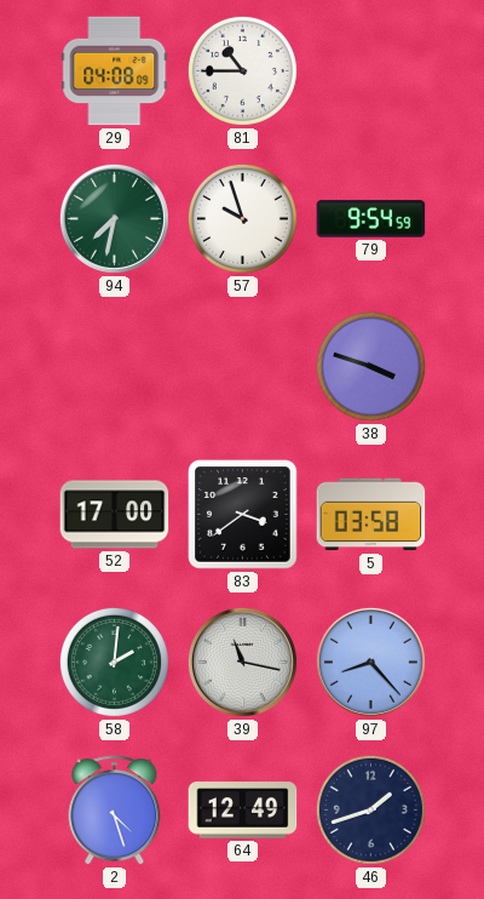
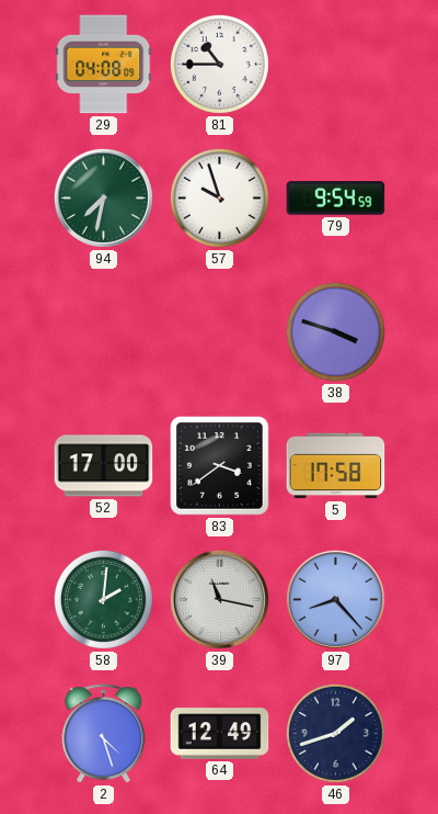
5: 03:58 -> 17:58
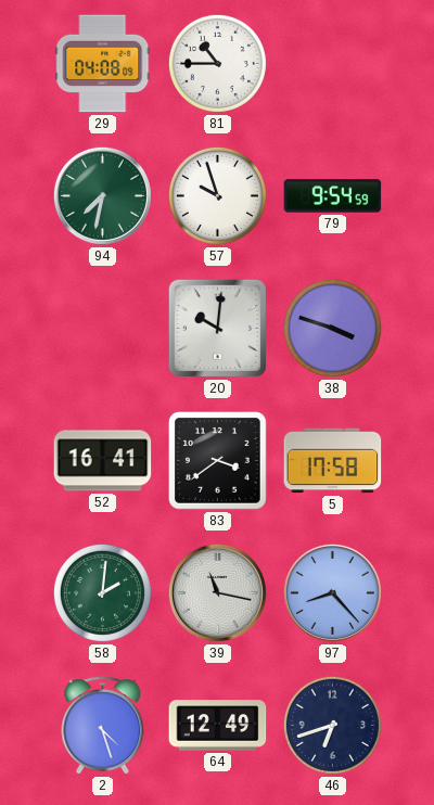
20: none -> 10:01
52: 17:00 -> 16:41
46: 1:42 -> 6:42
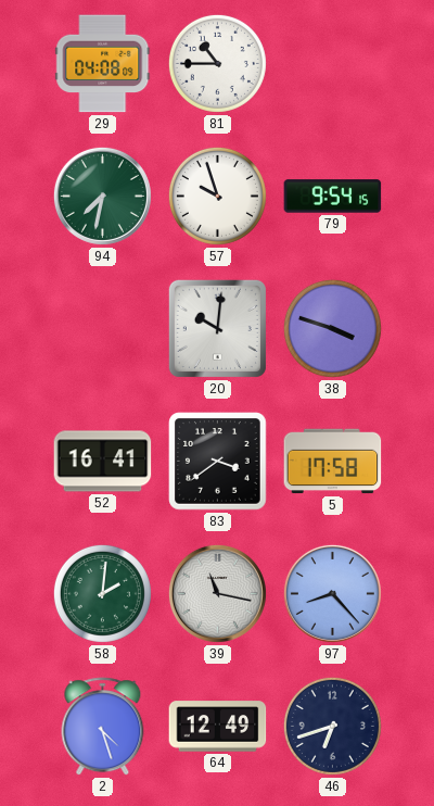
79: 9:54:59 -> 9:54:15
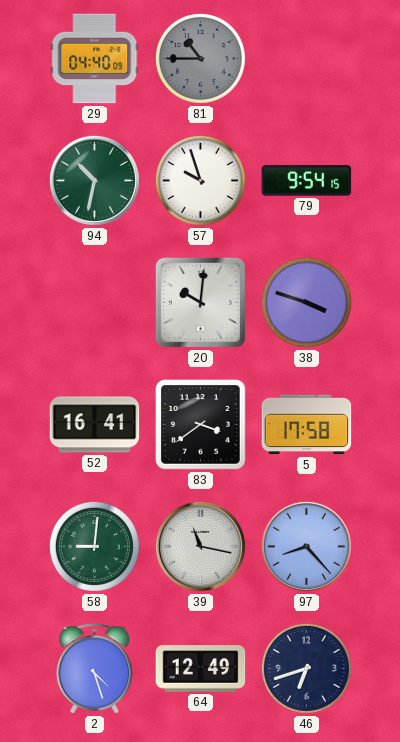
29: 04:08 -> 04:40
81 dial: white -> grey
94: 7:32 -> 10:32
58: 2:01 -> 9:01
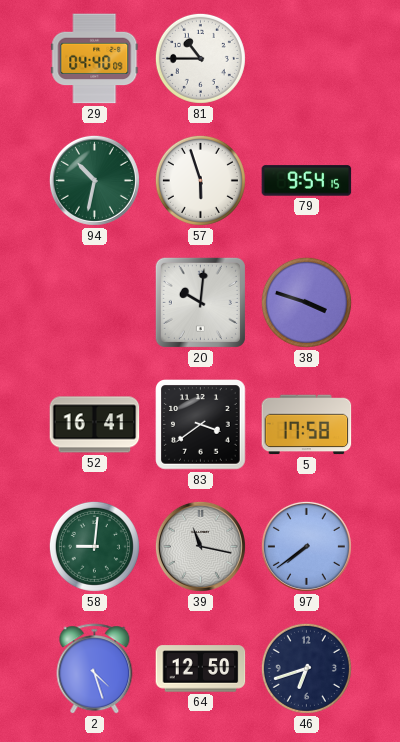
81 dial: grey -> white
57: 9:57 -> 5:57
97: 8:23 -> 7:39
64: 12:49 -> 12:50
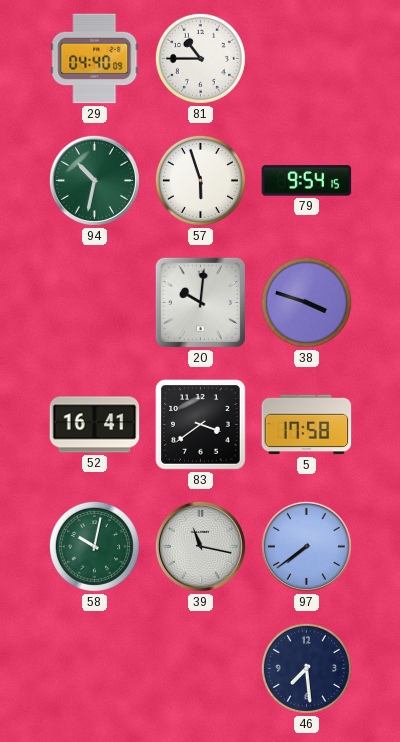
58: 9:01 -> 10:02
2: 4:27 -> none
64: 12:50 -> none
46: 6:42 -> 7:29
